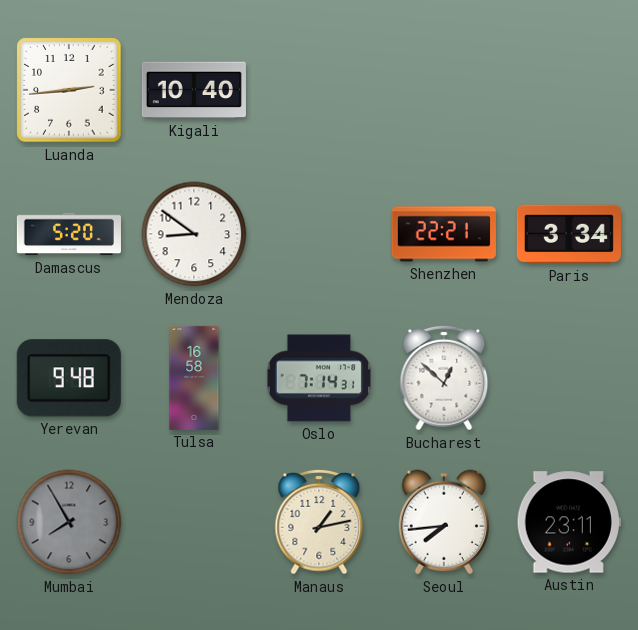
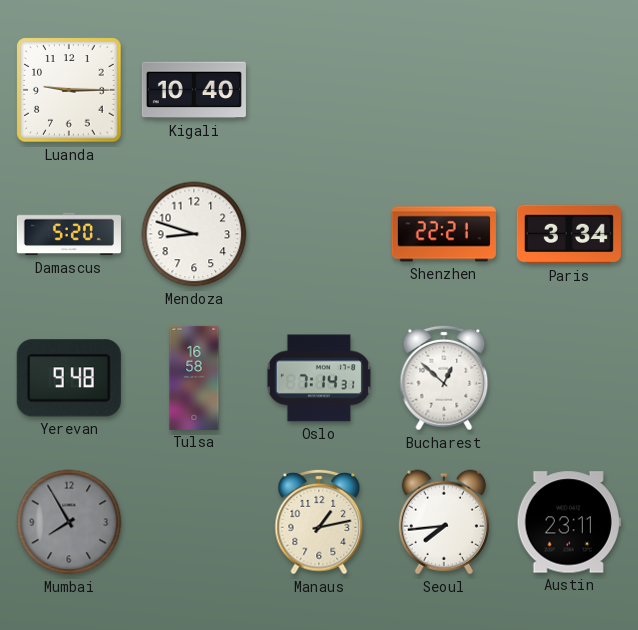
Luanda: 2:44 -> 9:15
Mendoza: 8:51 -> 8:48
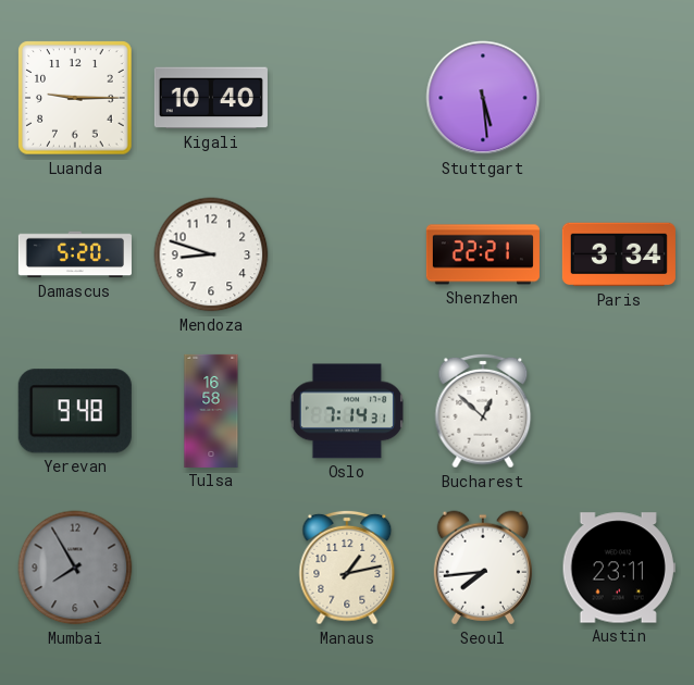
Stuttgart: none -> 5:29
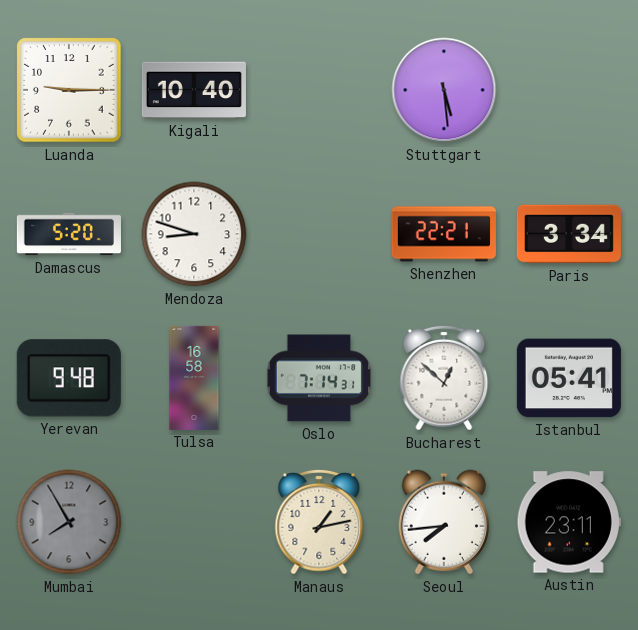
Istanbul: none -> 05:41
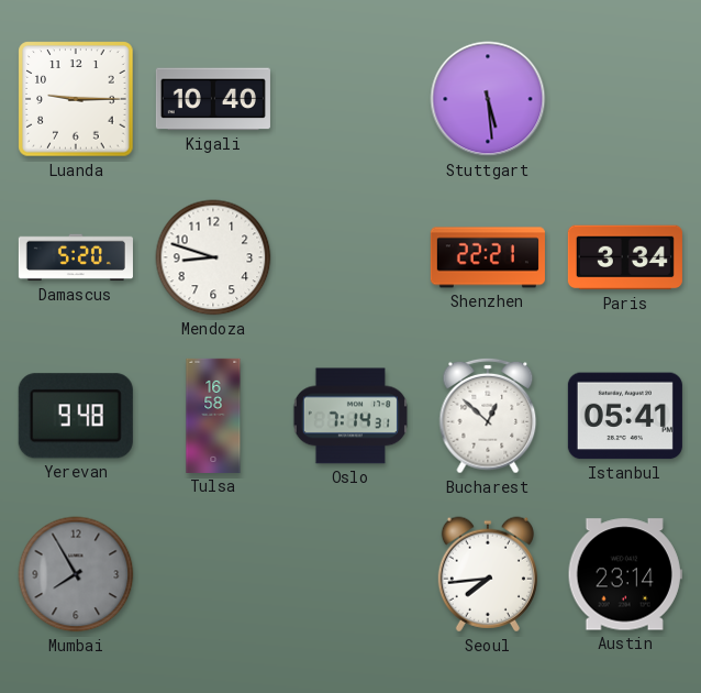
Manaus: 1:13 -> none
Austin: 23:11 -> 23:14
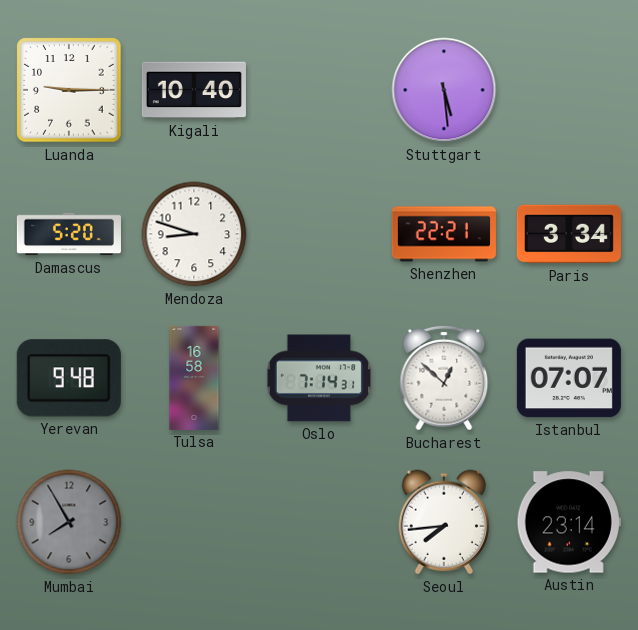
Istanbul: 05:41 -> 07:07
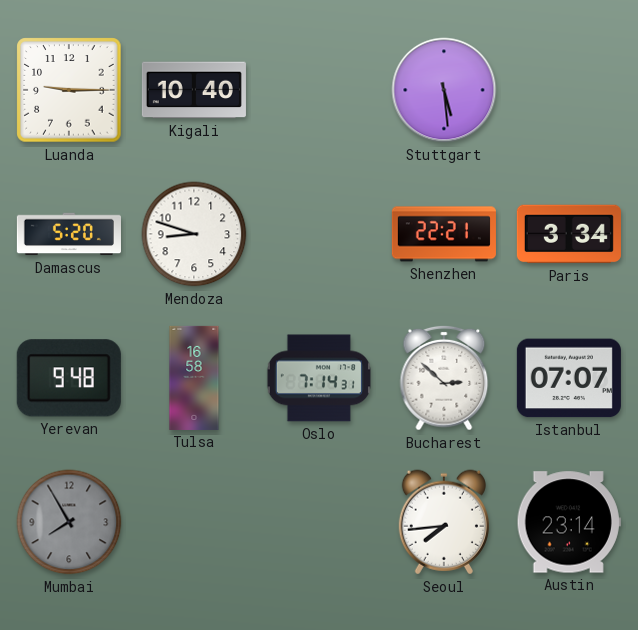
Bucharest: 12:52 -> 2:52
